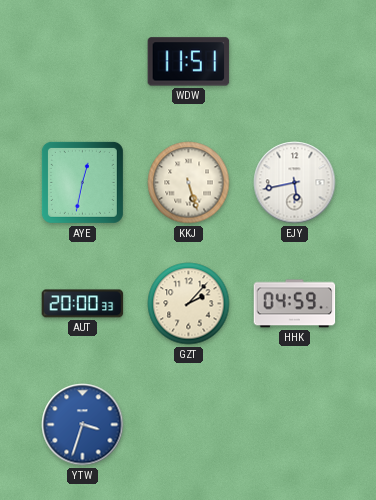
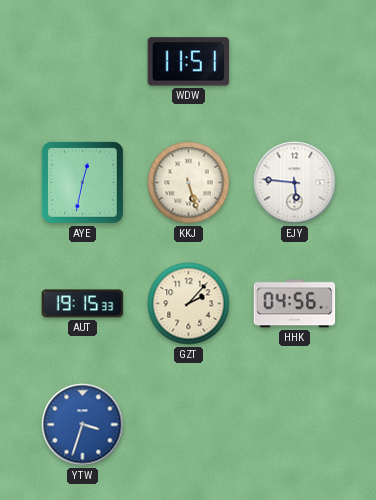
EJY: 5:43 -> 5:46
AUT: 20:00 -> 19:15
HHK: 04:59 -> 04:56
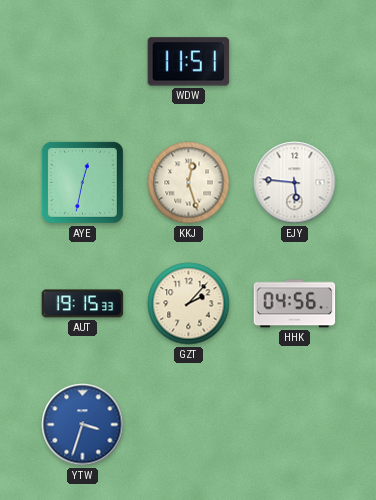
KKJ: 5:27 -> 12:27
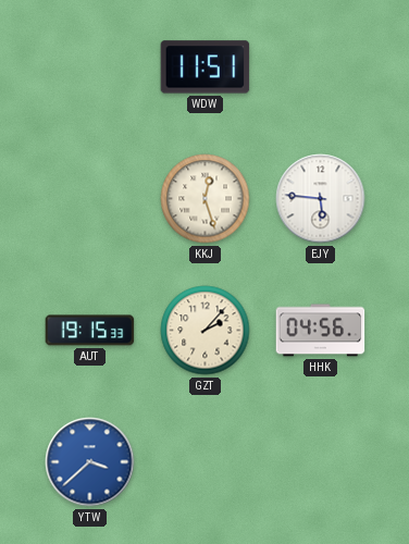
AYE: 12:32 -> none
YTW: 3:33 -> 3:38
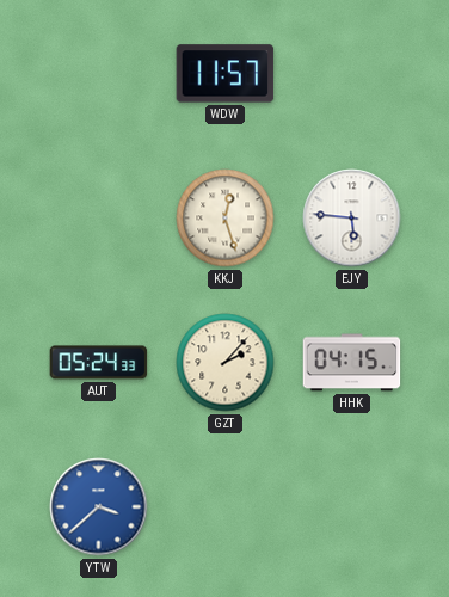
WDW: 11:51 -> 11:57
AUT: 19:15 -> 05:24
HHK: 04:56 -> 04:15
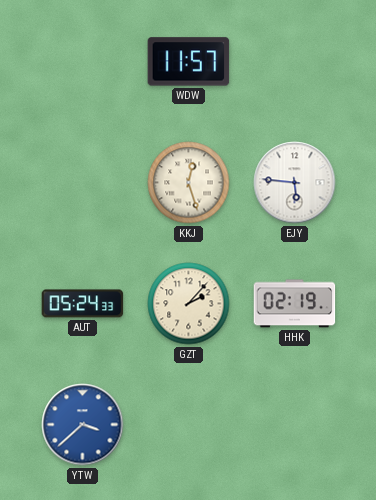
HHK: 04:15 -> 02:19
